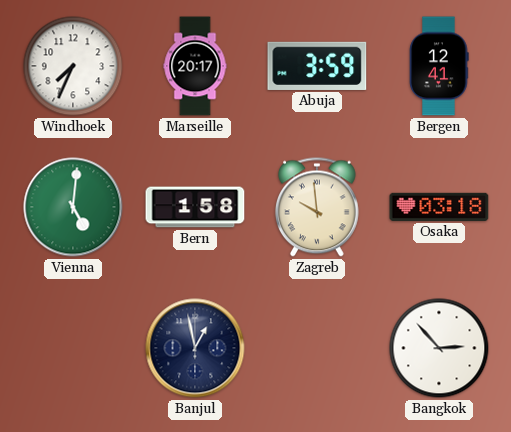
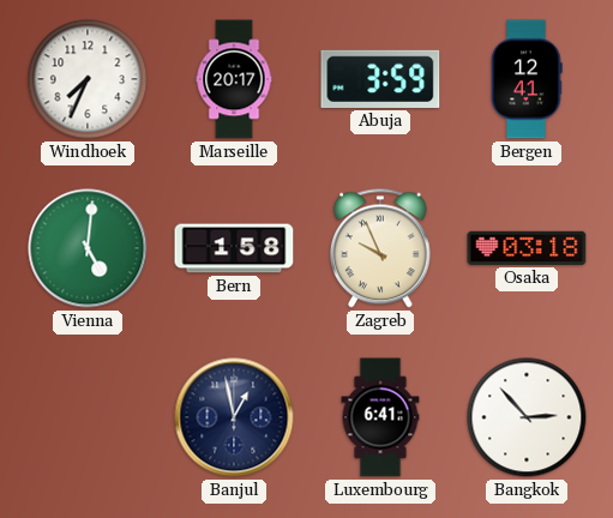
Zagreb: 9:59 -> 9:56
Luxembourg: none -> 6:41
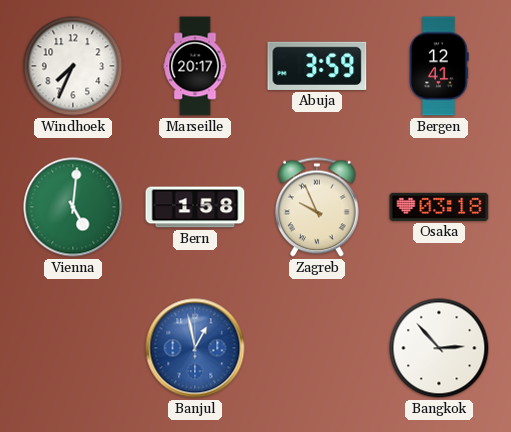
Banjul dial: navy -> blue
Luxembourg: 6:41 -> none
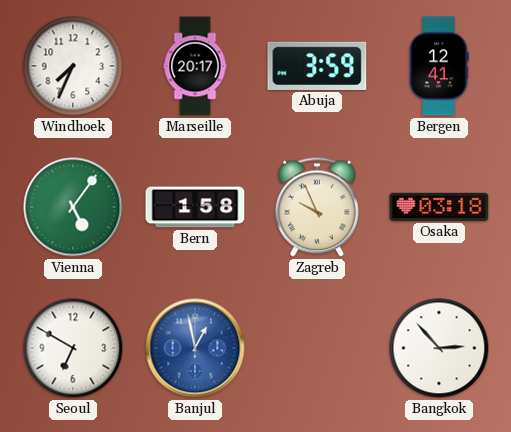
Vienna: 5:01 -> 5:06
Seoul: none -> 6:50
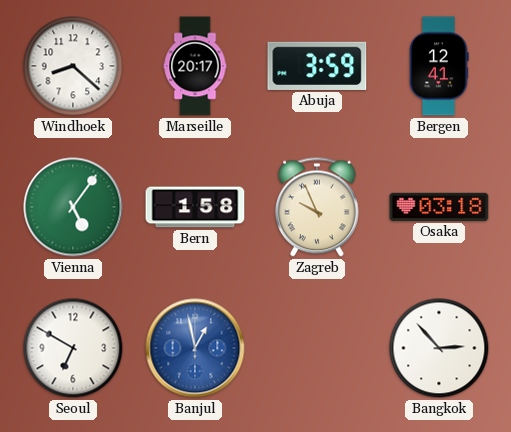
Windhoek: 7:34 -> 8:22
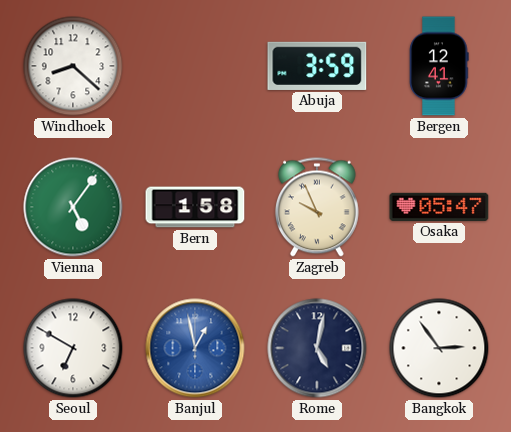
Marseille: 20:17 -> none
Osaka: 03:18 -> 05:47
Rome: none -> 5:02
Bangkok: 2:53 -> 2:54
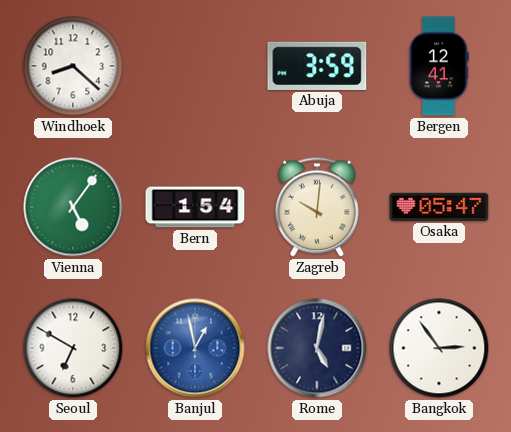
Bern: 1:58 -> 1:54
Zagreb: 9:56 -> 10:01
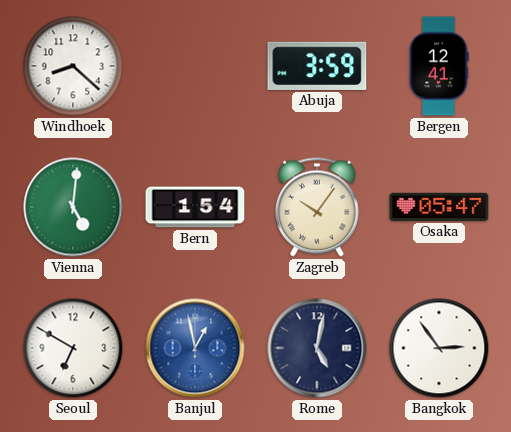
Vienna: 5:06 -> 5:01
Zagreb: 10:01 -> 10:06
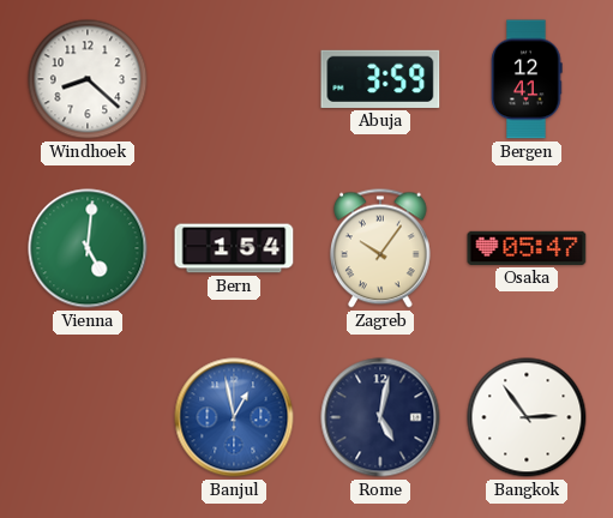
Seoul: 6:50 -> none
